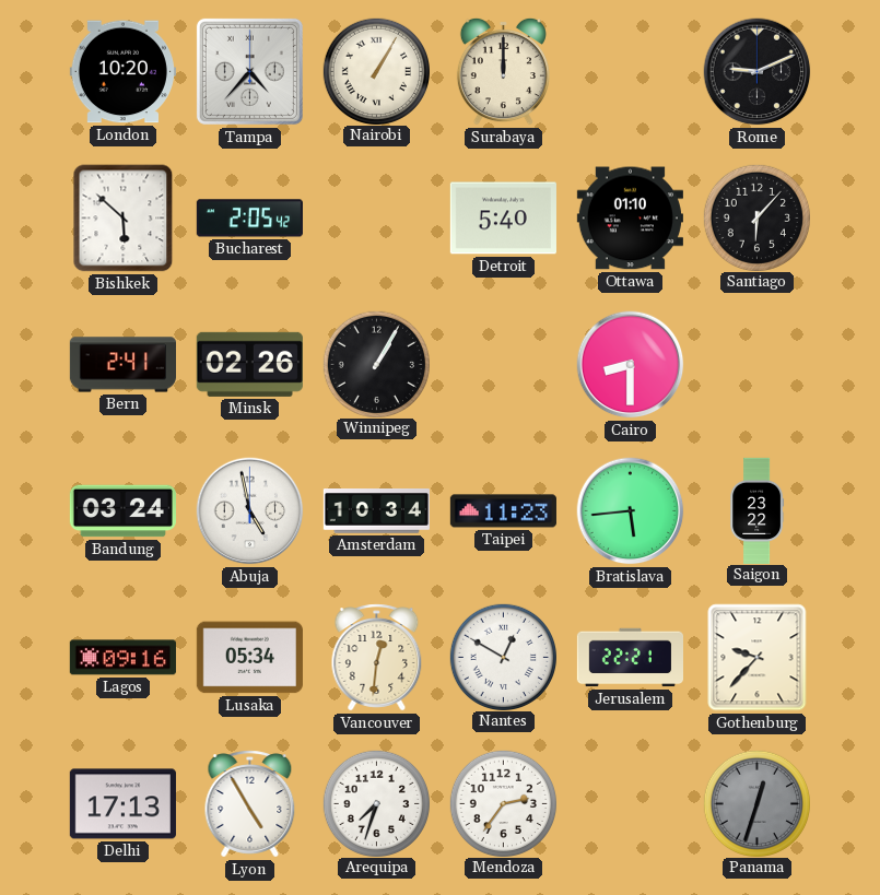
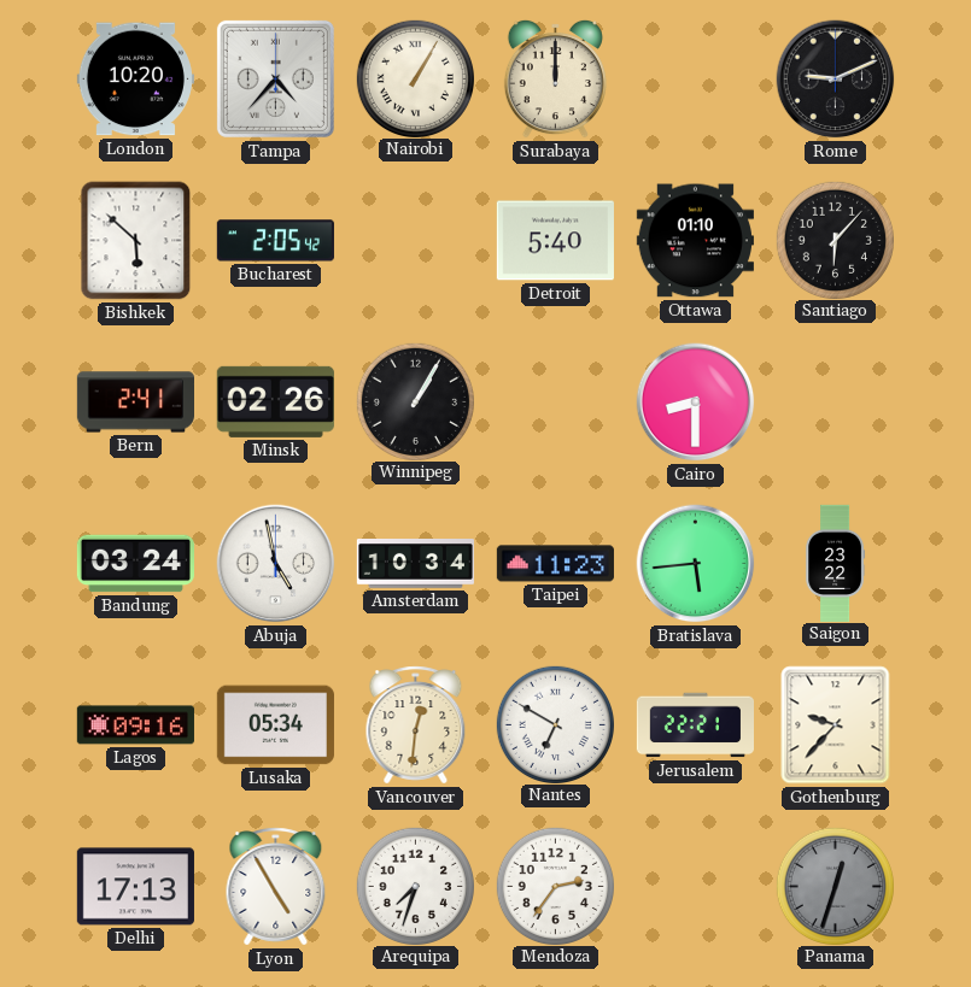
Nantes: 12:50 -> 6:50
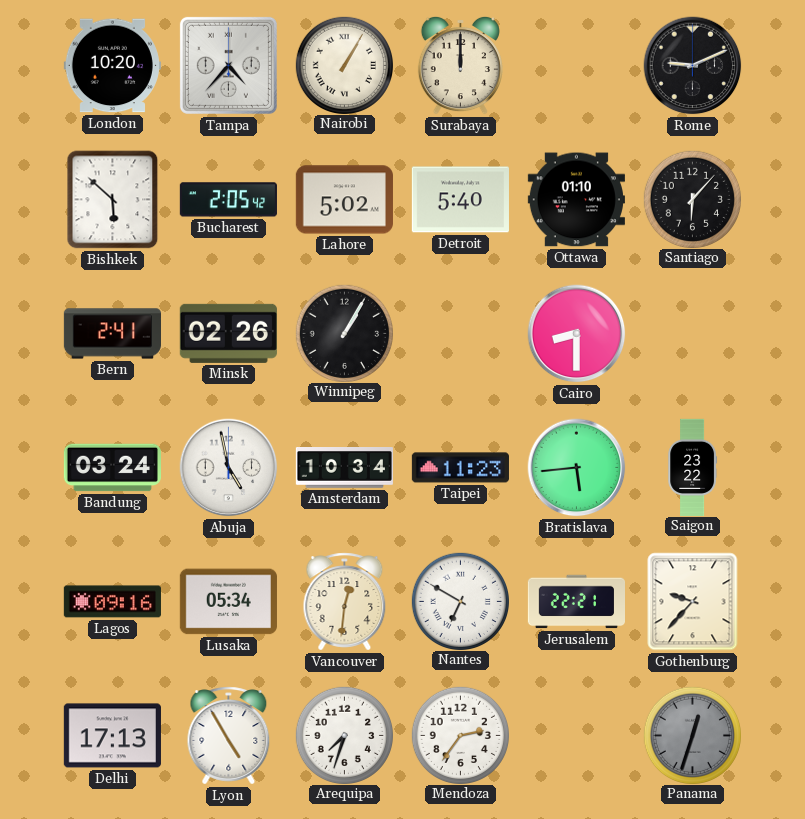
Lahore: none -> 5:02
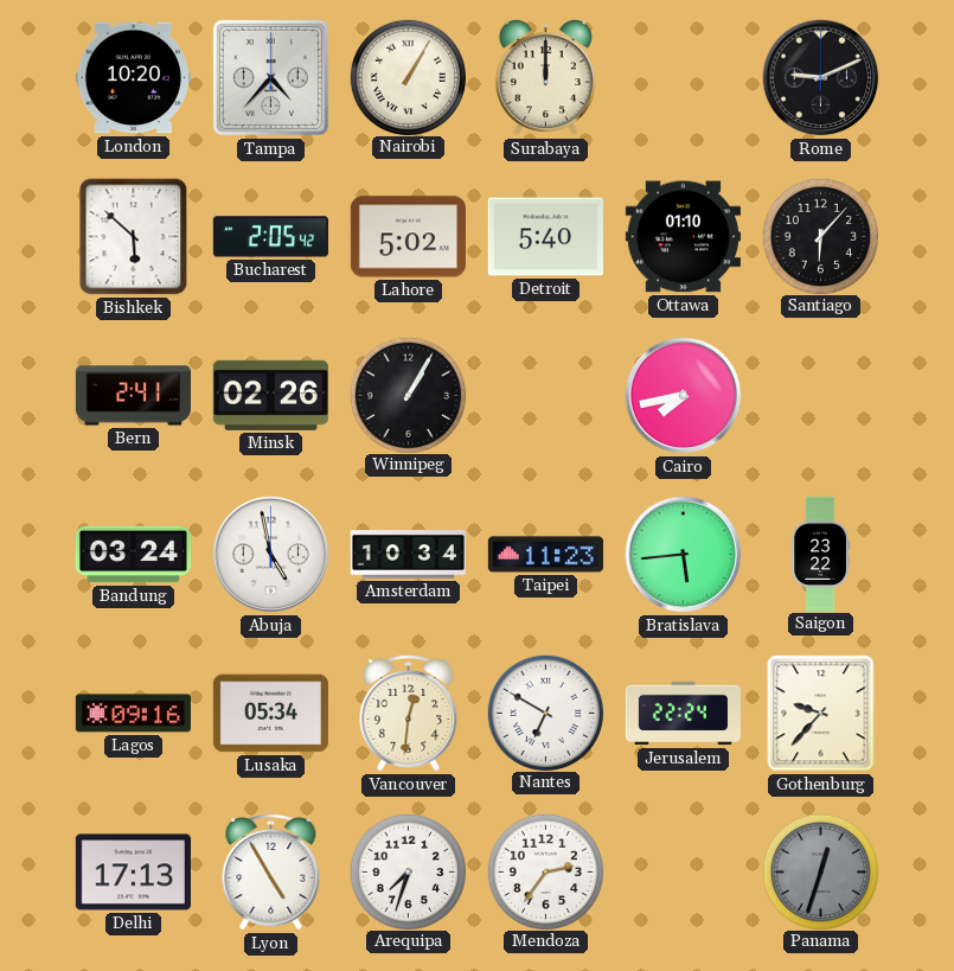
Cairo: 8:30 -> 7:43
Jerusalem: 22:21 -> 22:24
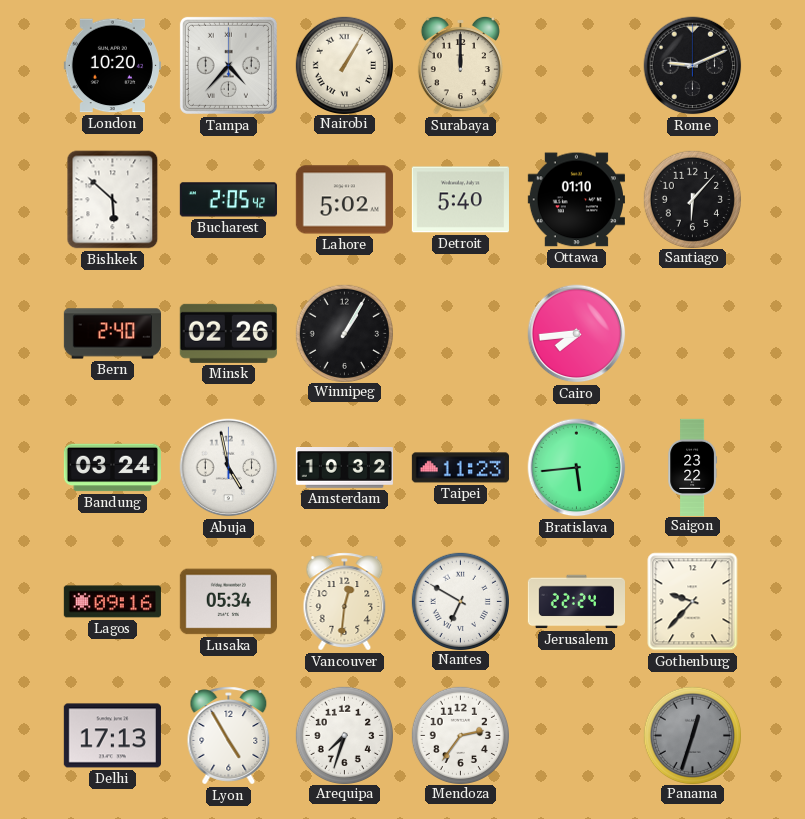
Bern: 2:41 -> 2:40
Cairo: 7:43 -> 7:44
Amsterdam: 10:34 -> 10:32
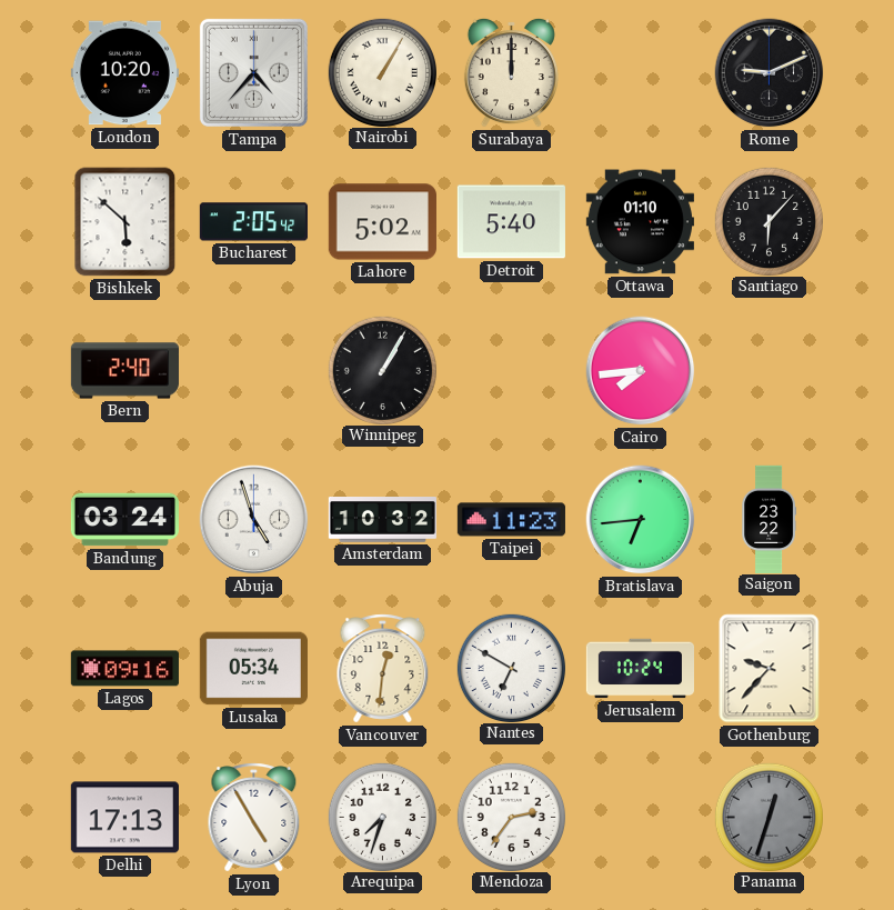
Minsk: 02:26 -> none
Abuja: 4:58 -> 4:57
Bratislava: 5:44 -> 6:44
Jerusalem: 22:24 -> 10:24
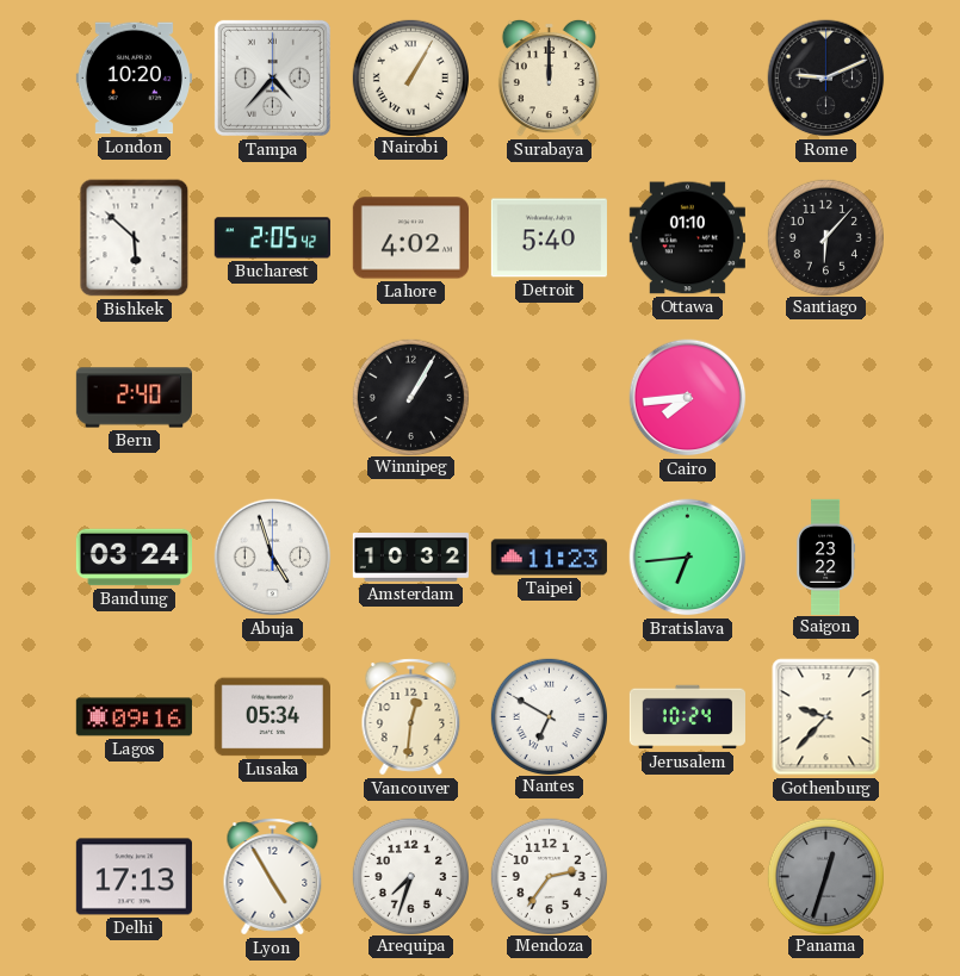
Lahore: 5:02 -> 4:02
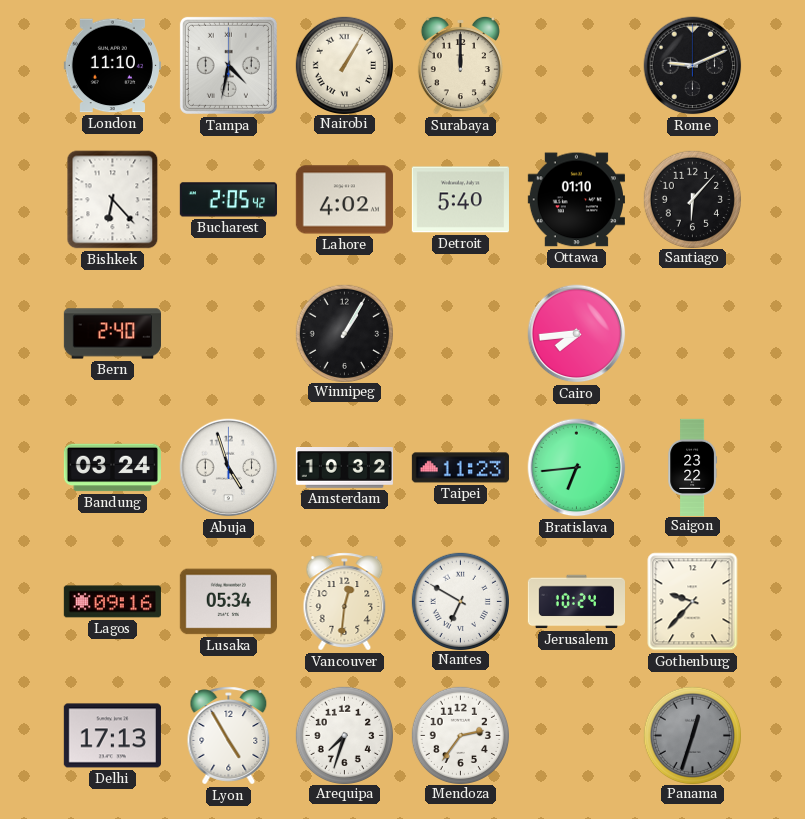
London: 10:20 -> 11:10
Tampa: 4:37 -> 4:32
Bishkek: 5:52 -> 6:23
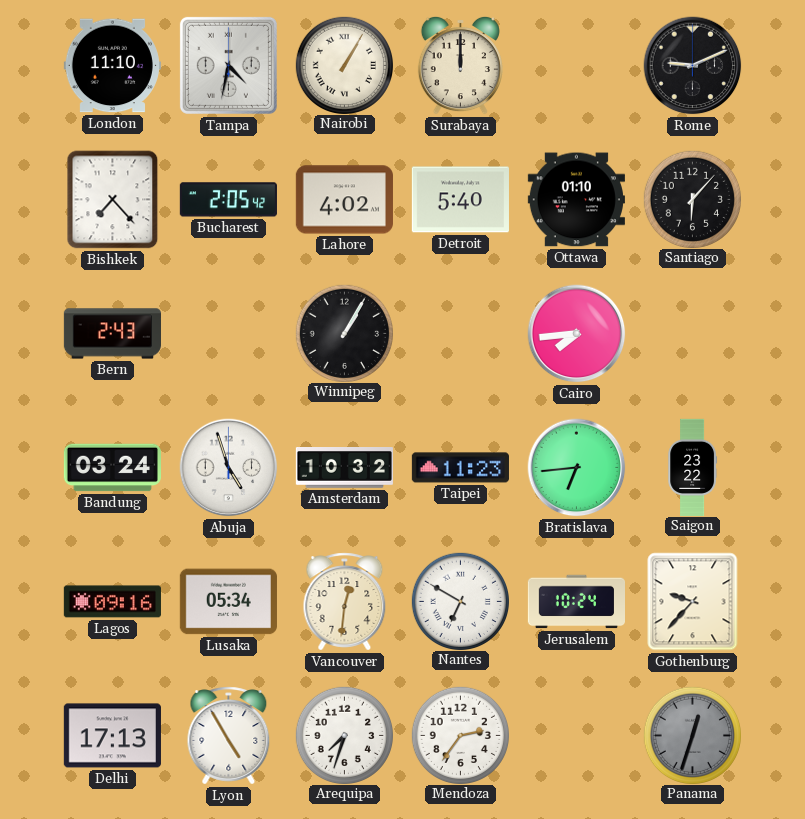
Bishkek: 6:23 -> 7:23
Bern: 2:40 -> 2:43
